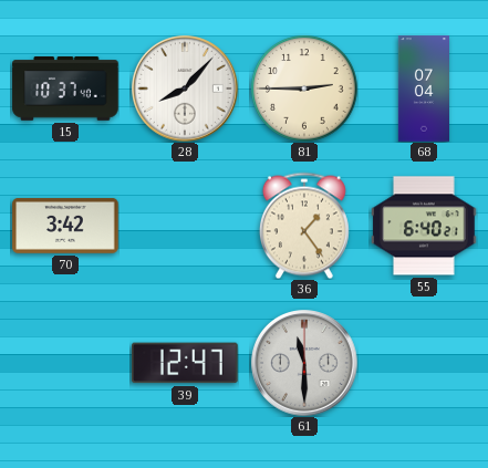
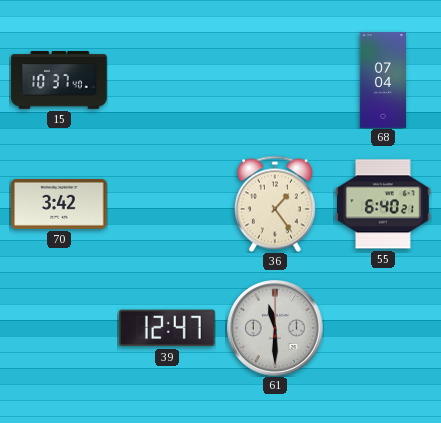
28: 8:07 -> none
81: 2:45 -> none
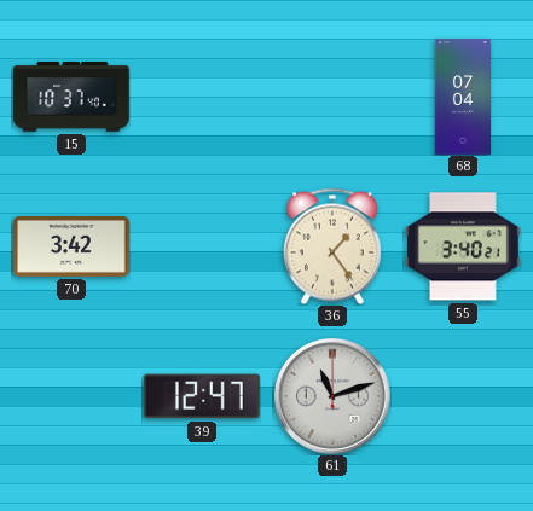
55: 6:40 -> 3:40
61: 11:30 -> 11:12
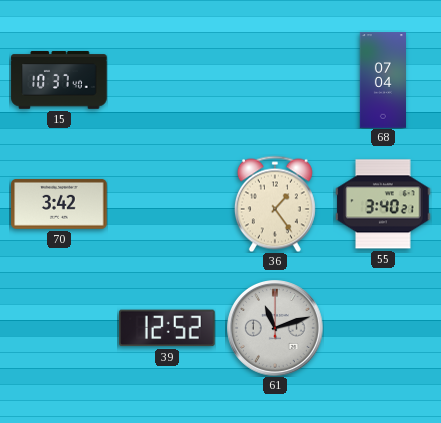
39: 12:47 -> 12:52
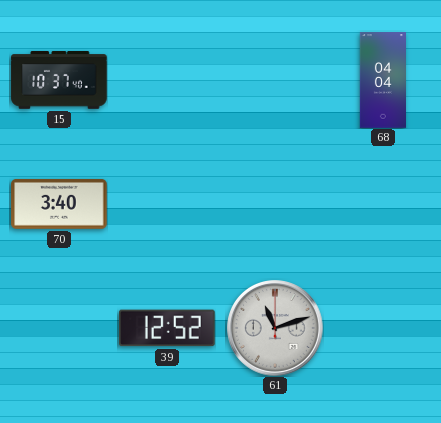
68: 07:04 -> 04:04
70: 3:42 -> 3:40
36: 1:24 -> none
55: 3:40 -> none
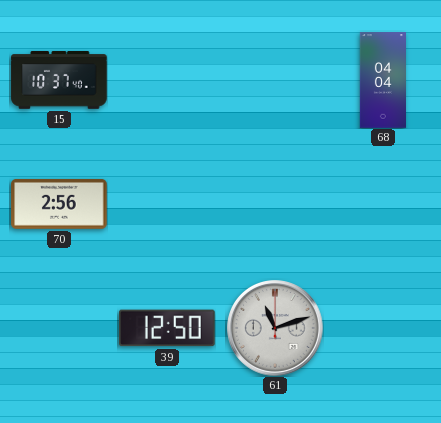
70: 3:40 -> 2:56
39: 12:52 -> 12:50
